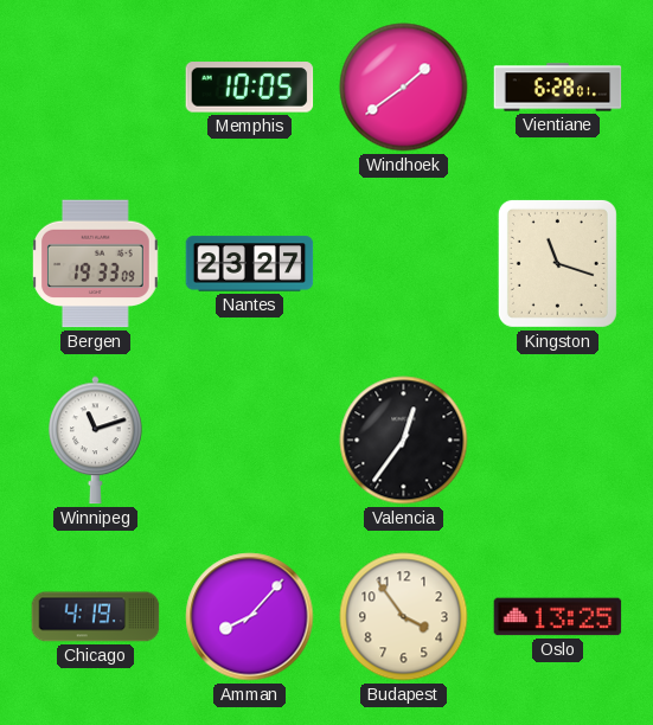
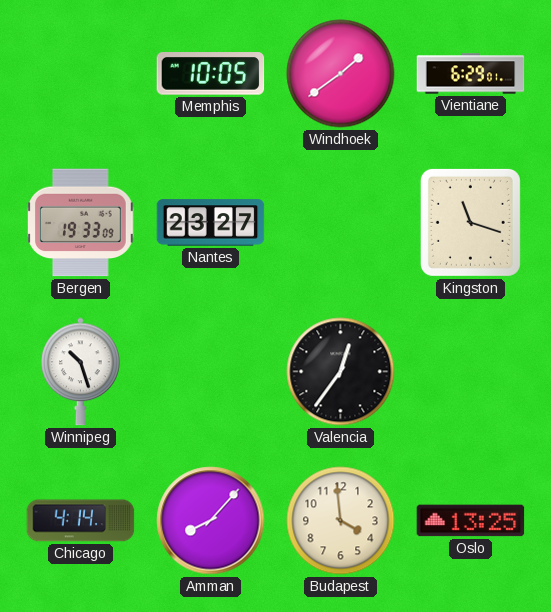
Vientiane: 6:28 -> 6:29
Winnipeg: 11:12 -> 10:27
Chicago: 4:19 -> 4:14
Budapest: 3:54 -> 3:59
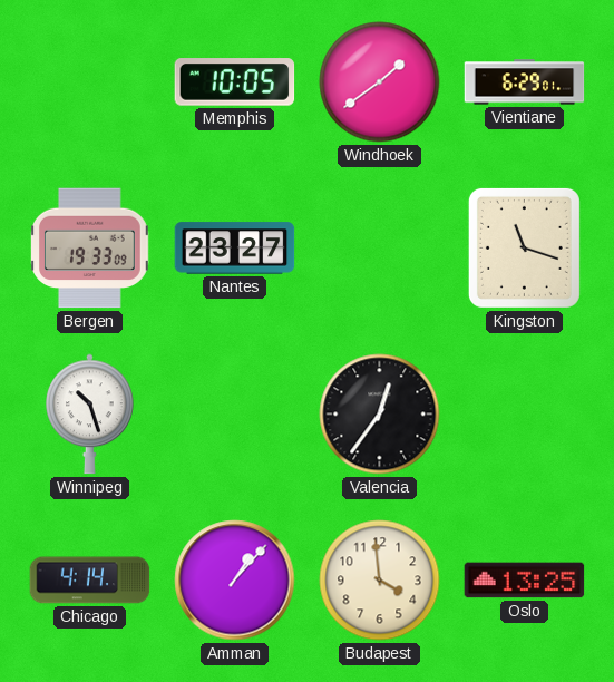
Amman: 8:07 -> 1:07
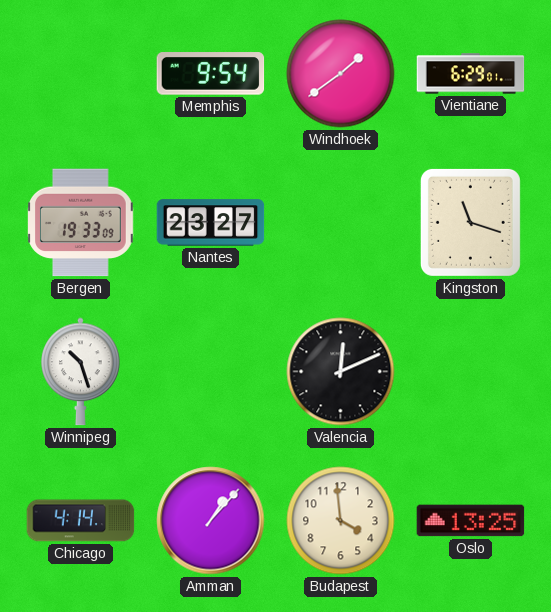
Memphis: 10:05 -> 9:54
Valencia: 12:36 -> 12:11
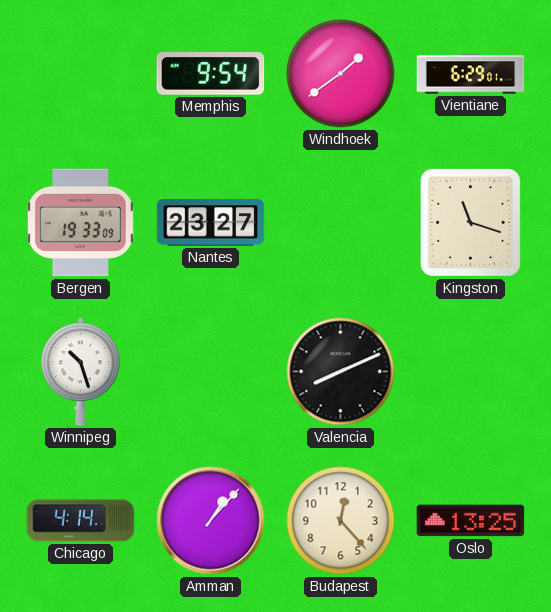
Valencia: 12:11 -> 8:11
Budapest: 3:59 -> 12:23
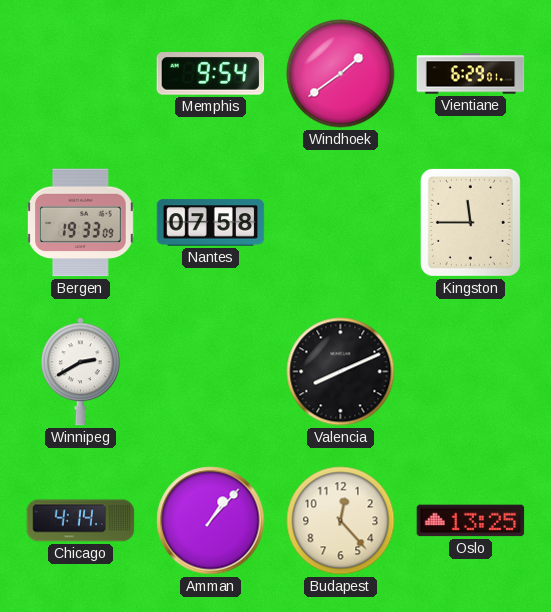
Nantes: 23:27 -> 07:58
Kingston: 11:18 -> 11:45
Winnipeg: 10:27 -> 2:40
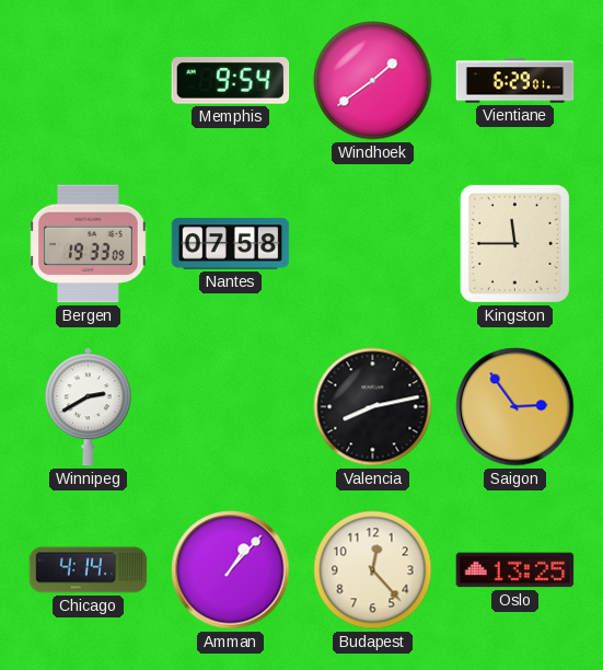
Valencia: 8:11 -> 8:13
Saigon: none -> 2:54
